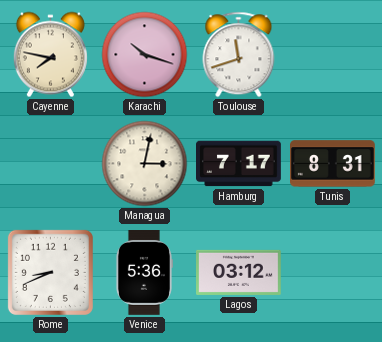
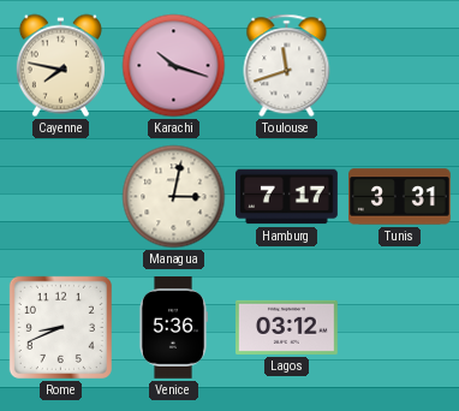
Tunis: 8:31 -> 3:31
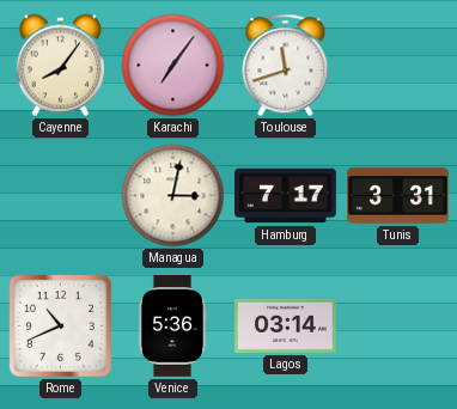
Cayenne: 7:47 -> 8:06
Karachi: 10:18 -> 7:06
Rome: 8:41 -> 10:41
Lagos: 03:12 -> 03:14
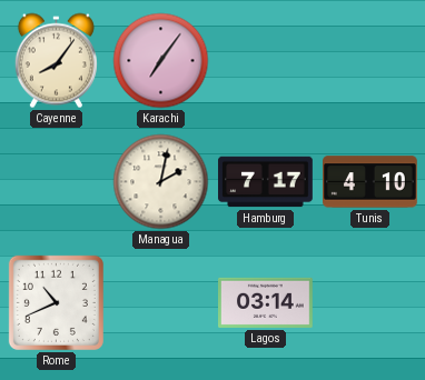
Toulouse: 11:42 -> none
Managua: 3:02 -> 2:02
Tunis: 3:31 -> 4:10
Venice: 5:36 -> none
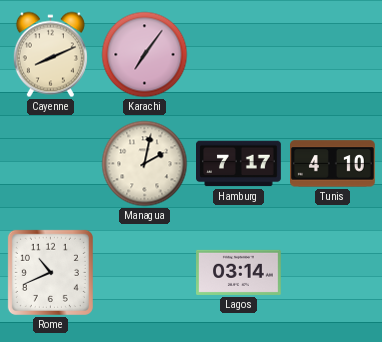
Cayenne: 8:06 -> 8:11
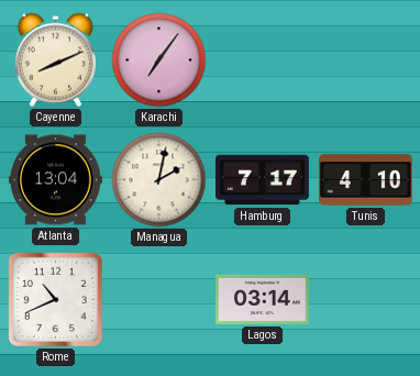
Atlanta: none -> 13:04
